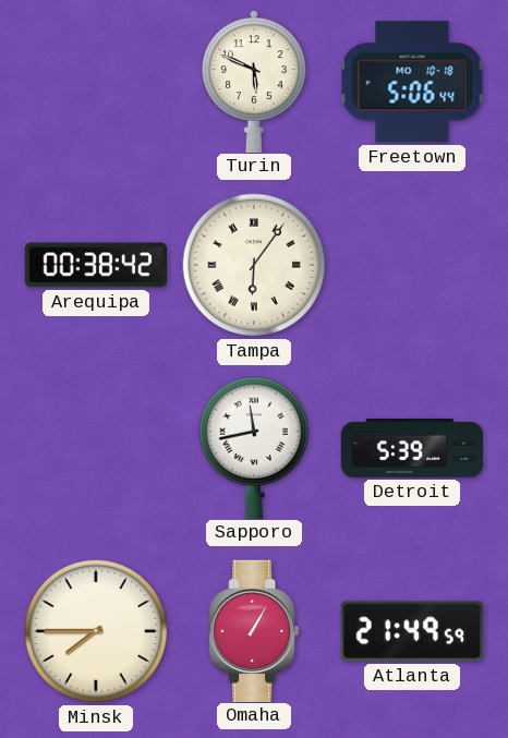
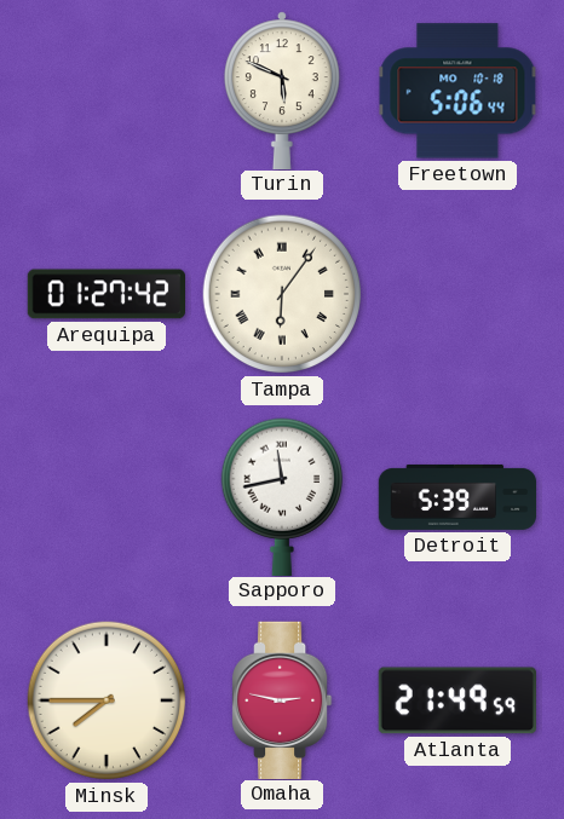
Arequipa: 00:38 -> 01:27
Omaha: 1:05 -> 2:47
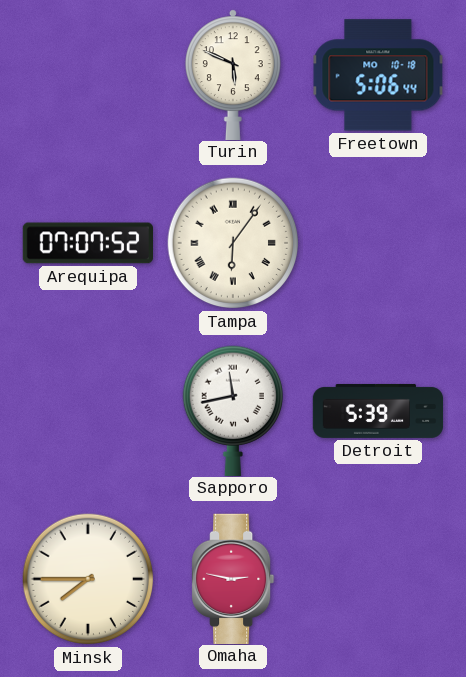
Arequipa: 01:27 -> 07:07
Atlanta: 21:49 -> none
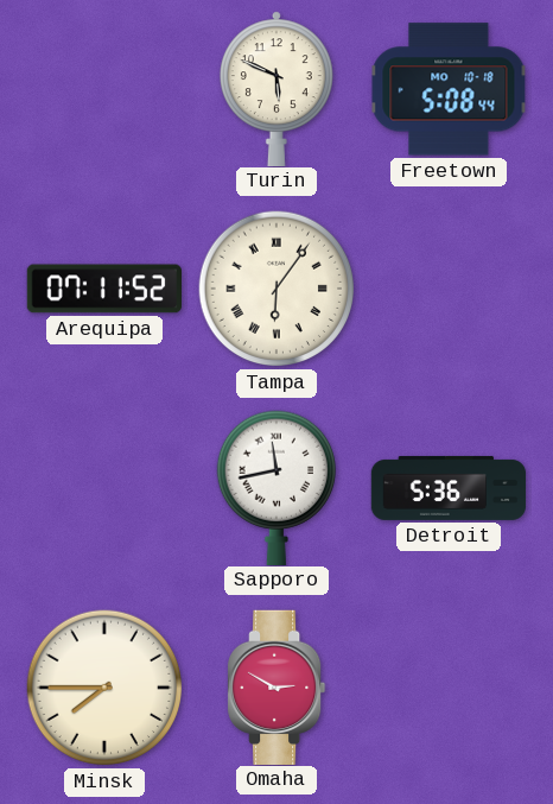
Freetown: 5:06 -> 5:08
Arequipa: 07:07 -> 07:11
Detroit: 5:39 -> 5:36
Omaha: 2:47 -> 2:50
